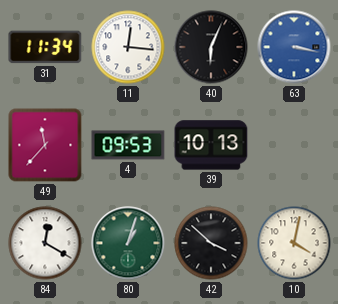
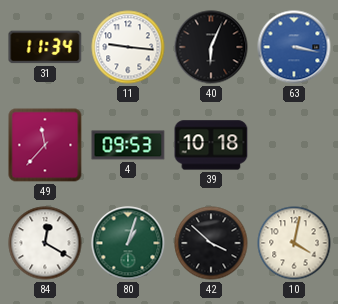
11: 12:16 -> 9:16
39: 10:13 -> 10:18
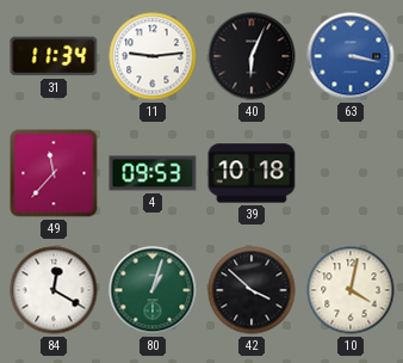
11: 9:16 -> 9:14
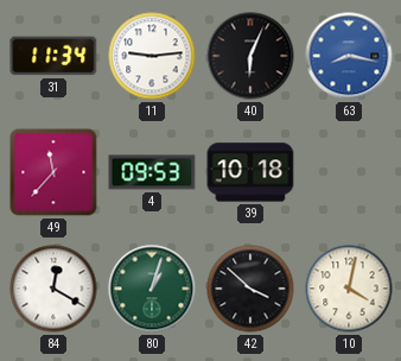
63: 3:17 -> 8:17
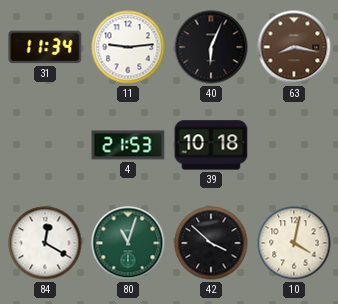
63 dial: blue -> brown
49: 11:37 -> none
4: 09:53 -> 21:53
80: 1:03 -> 11:03
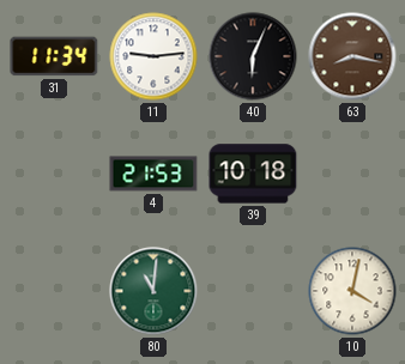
84: 12:20 -> none
80: 11:03 -> 11:01
42: 3:52 -> none
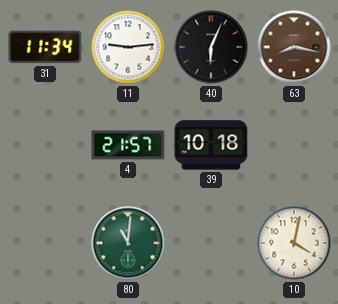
4: 21:53 -> 21:57
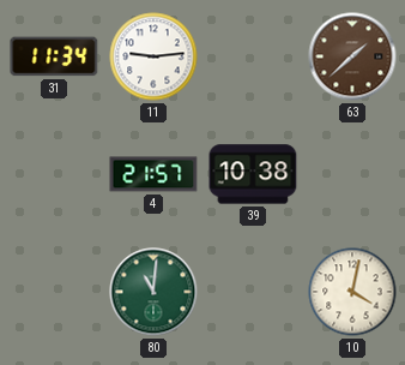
40: 6:04 -> none
63: 8:17 -> 1:38
39: 10:18 -> 10:38
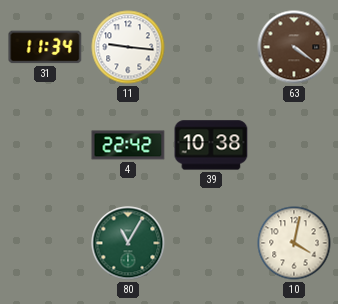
11: 9:14 -> 9:16
63: 1:38 -> 4:21
4: 21:57 -> 22:42
80: 11:01 -> 11:05
